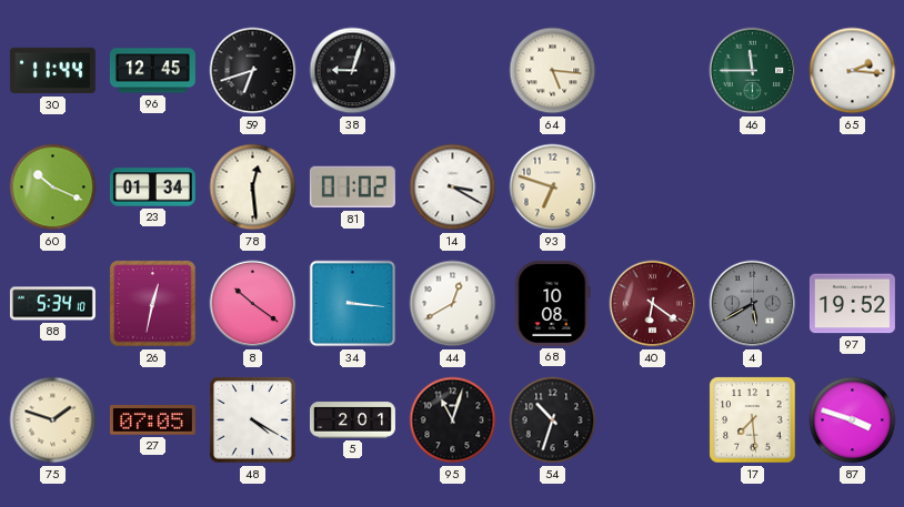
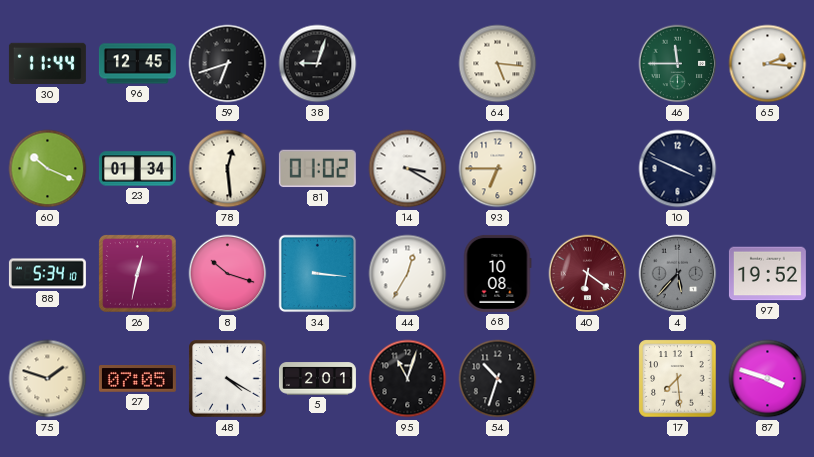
93: 6:48 -> 6:45
10: none -> 3:49
8: 10:21 -> 10:18
44: 12:40 -> 12:35
4: 5:40 -> 5:37
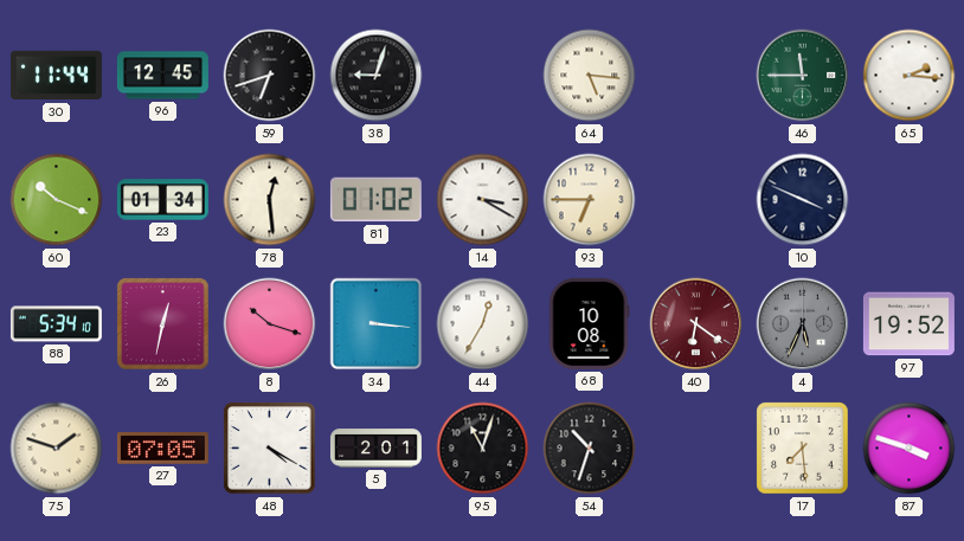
4: 5:37 -> 5:34
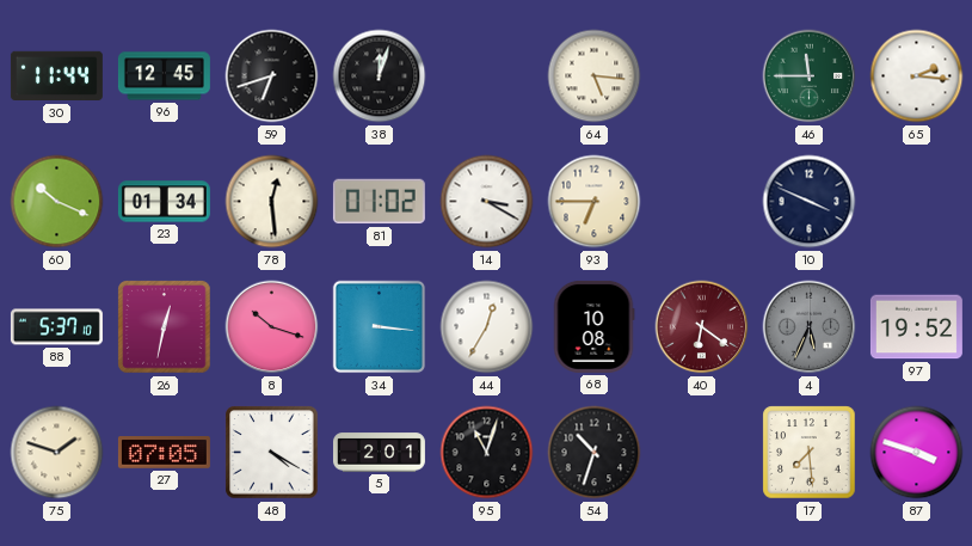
38: 9:03 -> 12:03
88: 5:34 -> 5:37
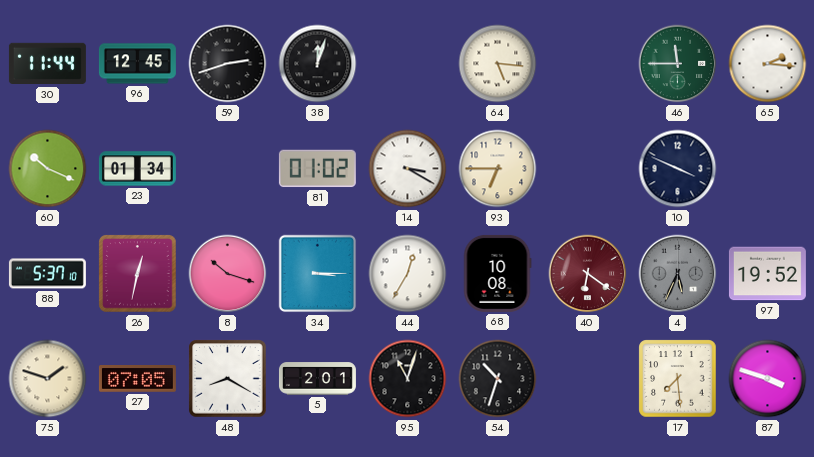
59: 6:42 -> 2:42
78: 12:29 -> none
34: 3:16 -> 3:15
48: 4:20 -> 8:20
